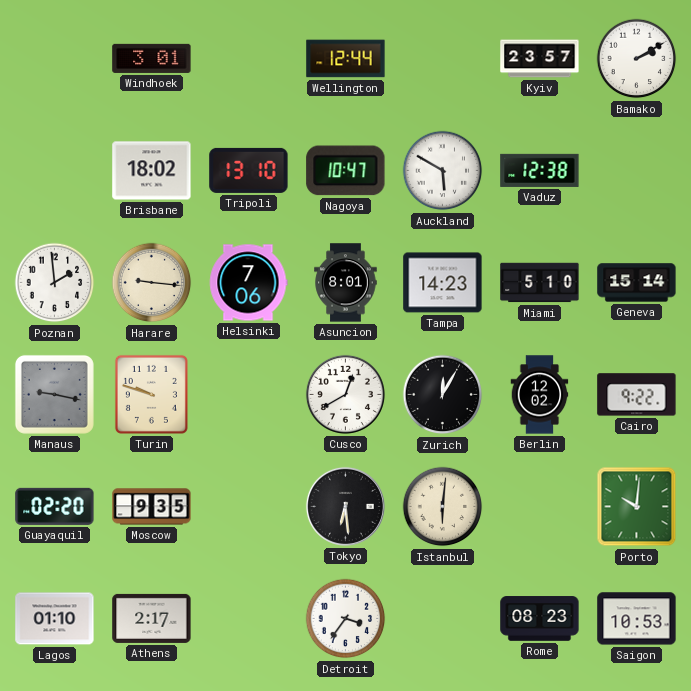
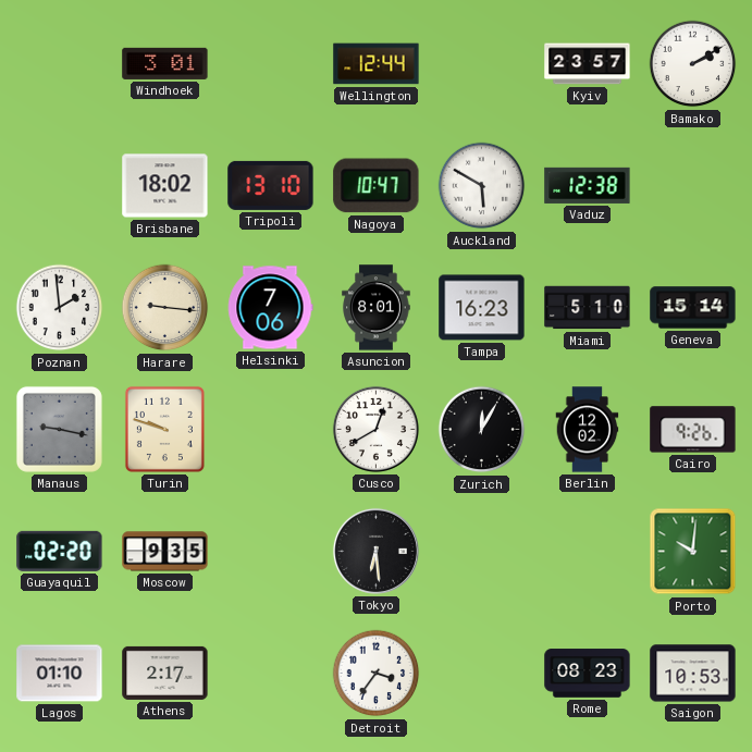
Tampa: 14:23 -> 16:23
Cairo: 9:22 -> 9:26
Istanbul: 6:01 -> none
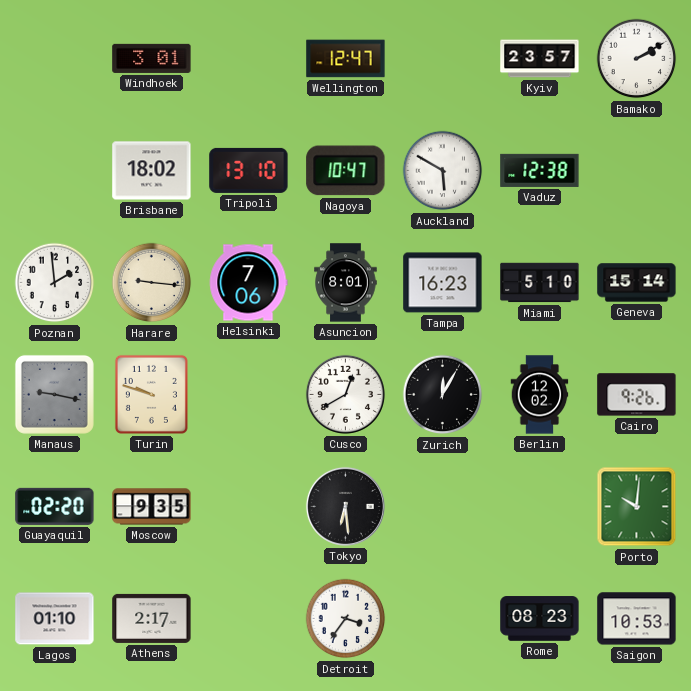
Wellington: 12:44 -> 12:47
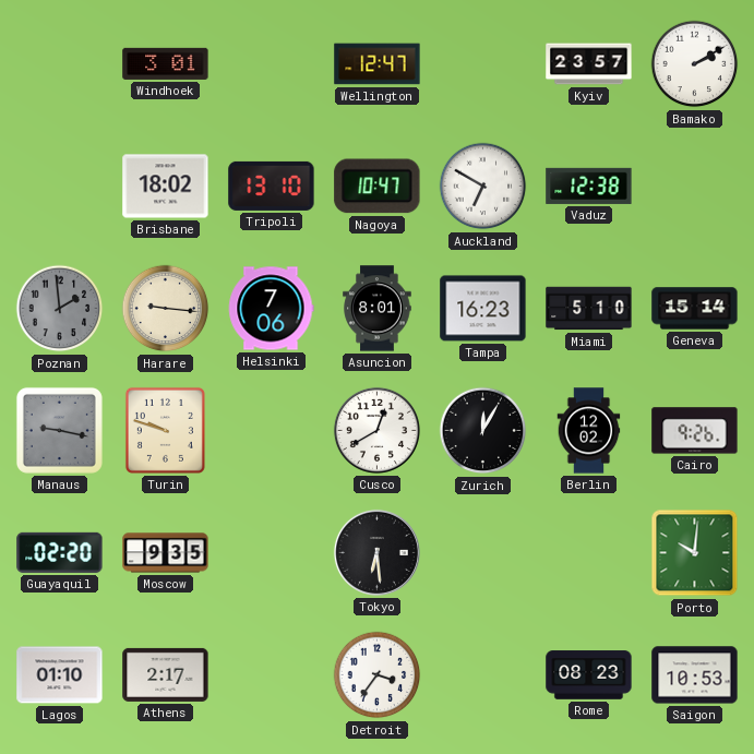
Auckland: 5:50 -> 6:50
Poznan dial: white -> grey
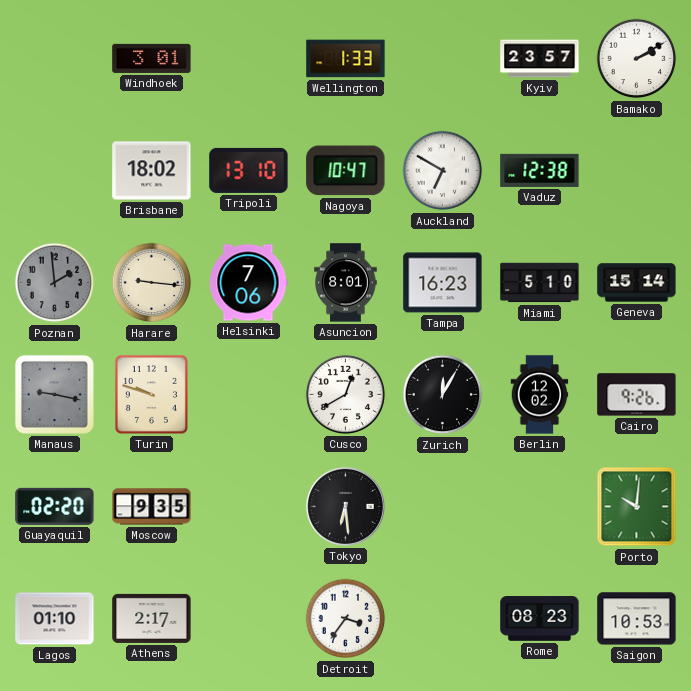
Wellington: 12:47 -> 1:33
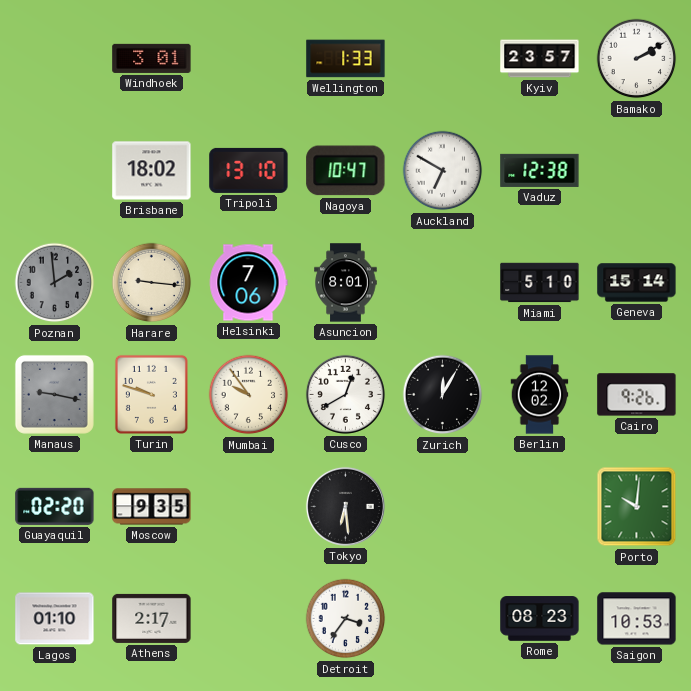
Tampa: 16:23 -> none
Mumbai: none -> 9:54
